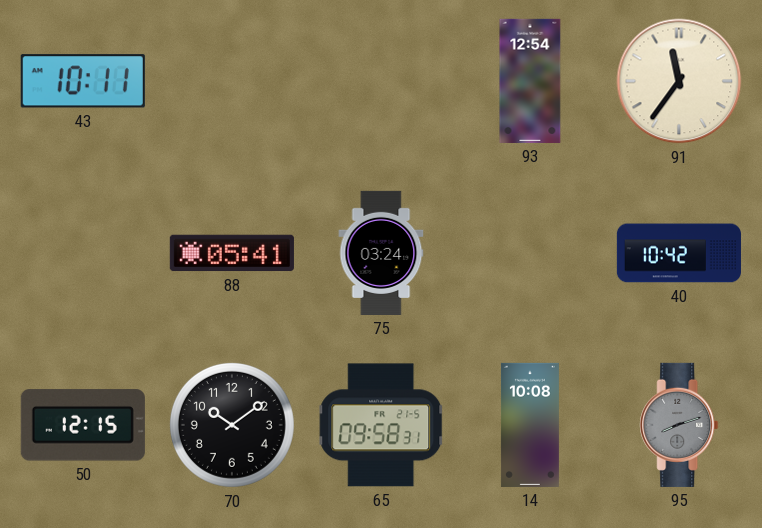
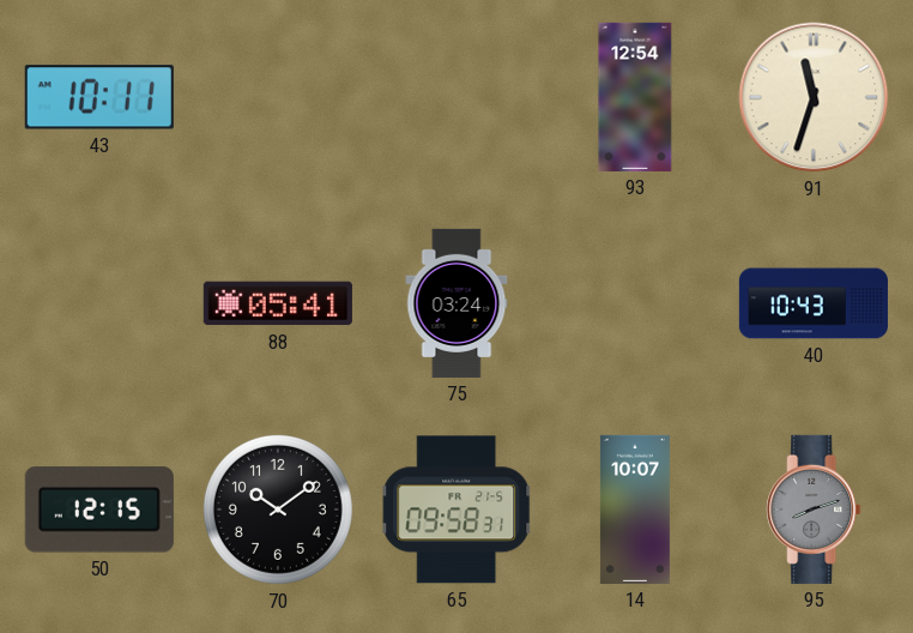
91: 11:36 -> 11:33
40: 10:42 -> 10:43
14: 10:08 -> 10:07
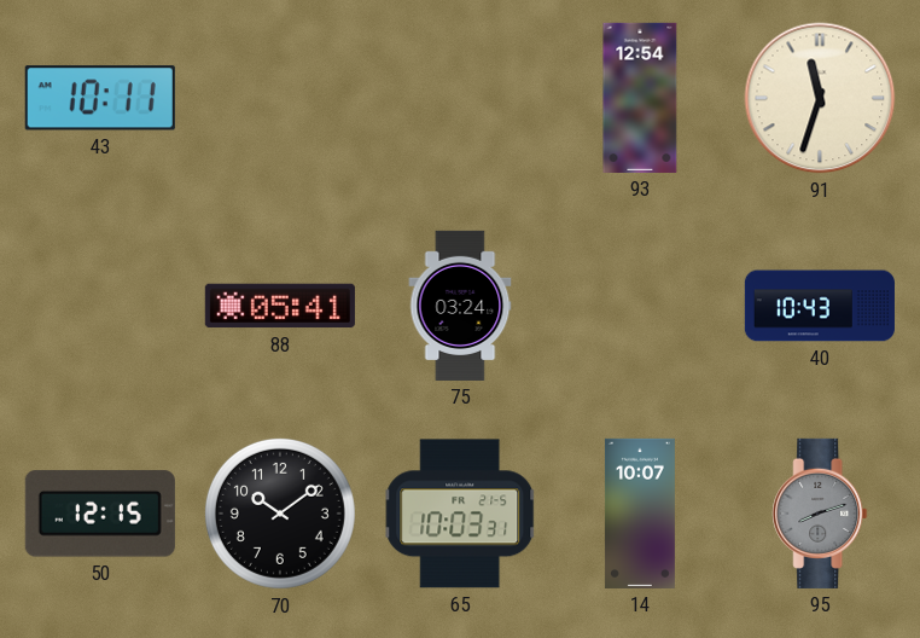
65: 09:58 -> 10:03
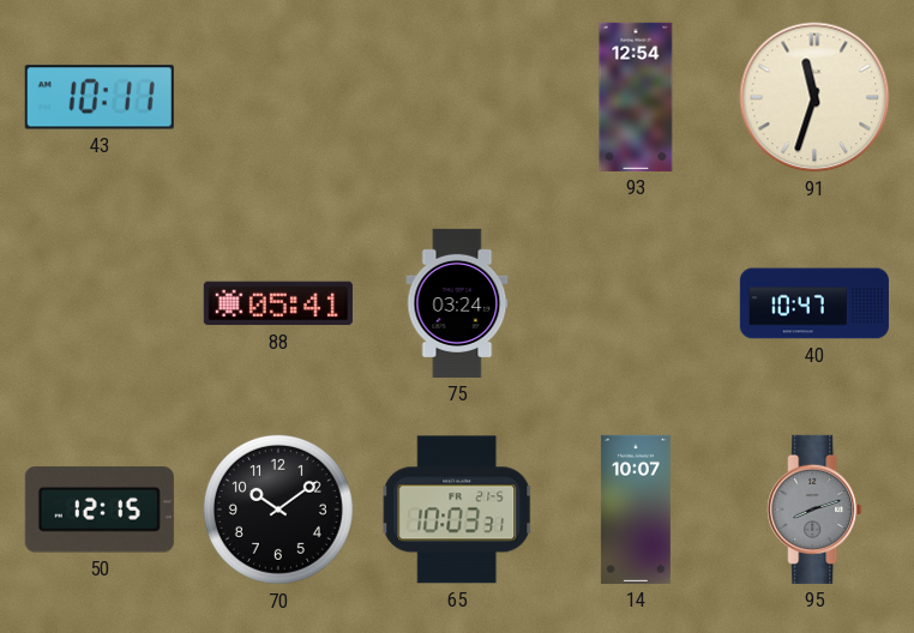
40: 10:43 -> 10:47
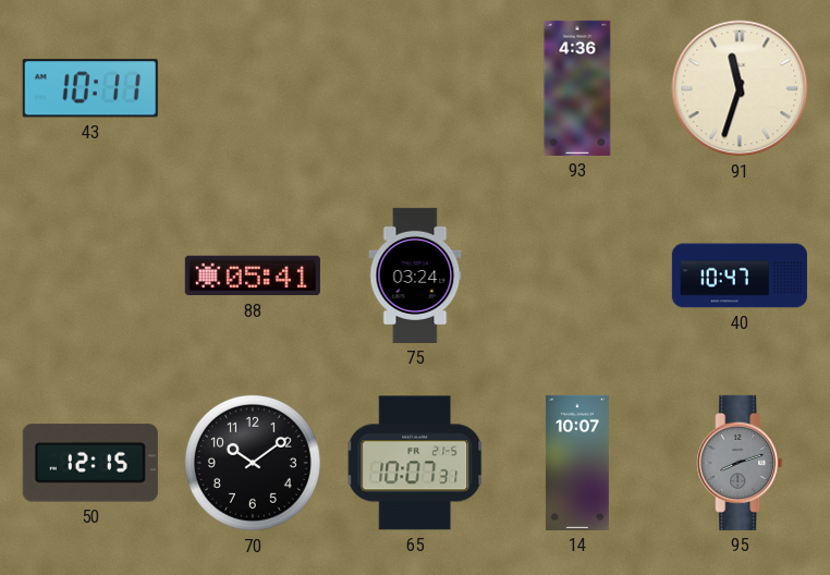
93: 12:54 -> 4:36
65: 10:03 -> 10:07
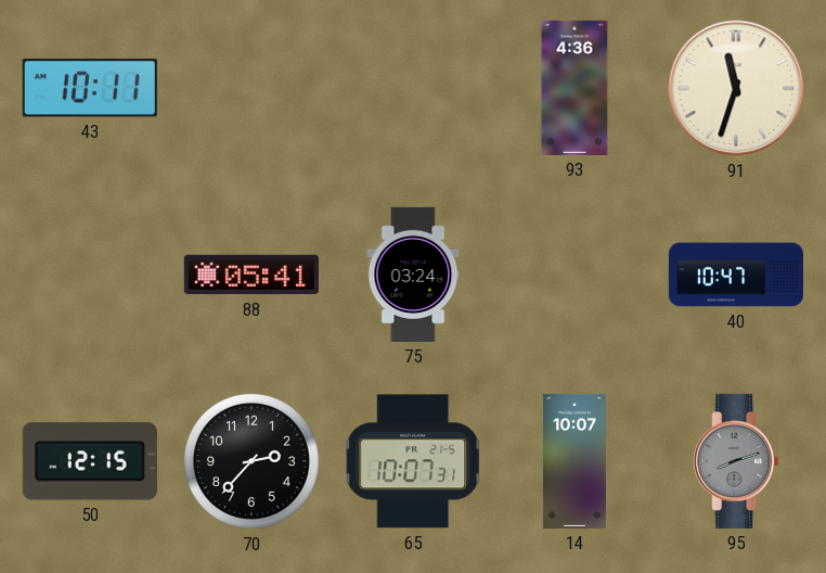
70: 10:09 -> 2:37
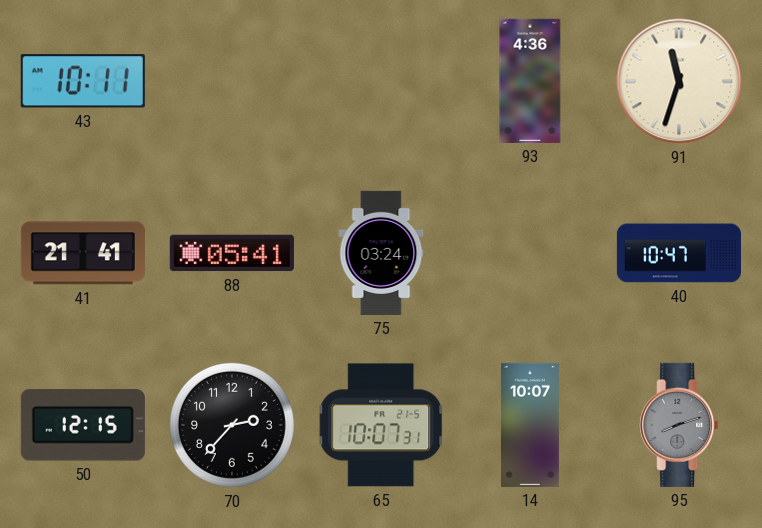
41: none -> 21:41
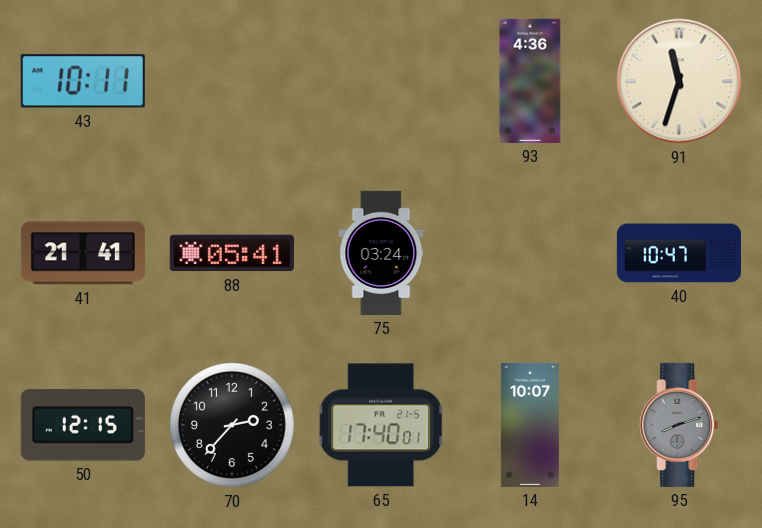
65: 10:07 -> 17:40
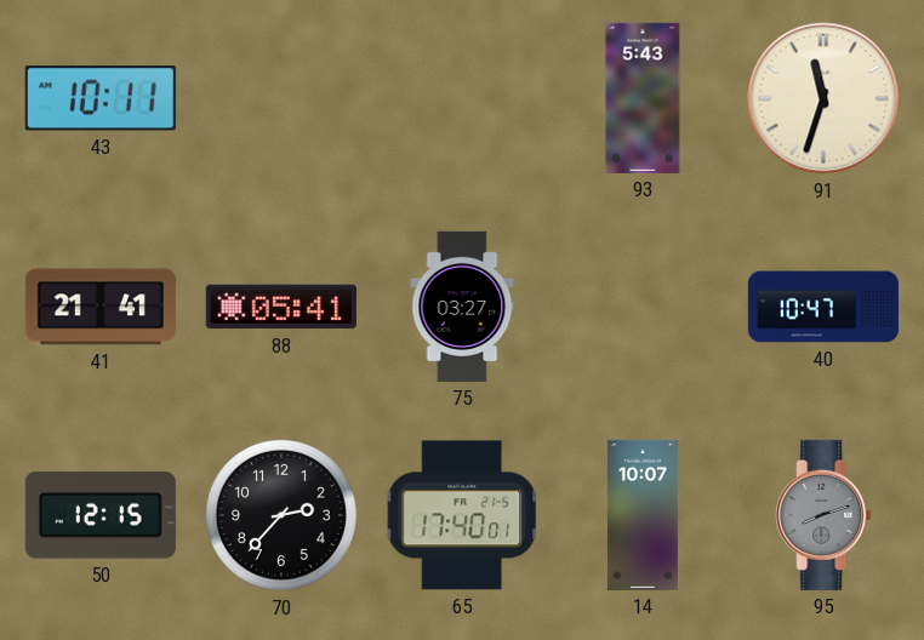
93: 4:36 -> 5:43
75: 03:24 -> 03:27
